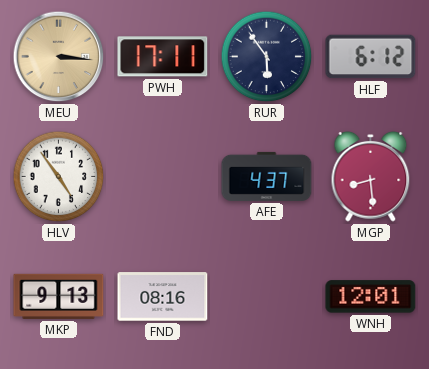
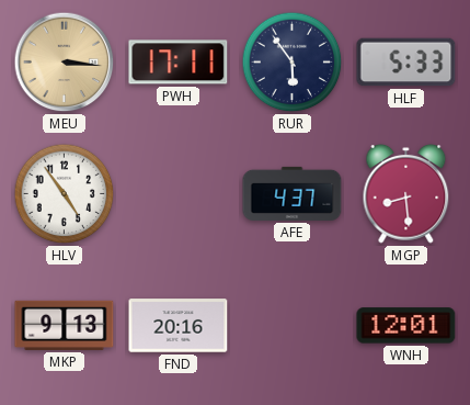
HLF: 6:12 -> 5:33
FND: 08:16 -> 20:16
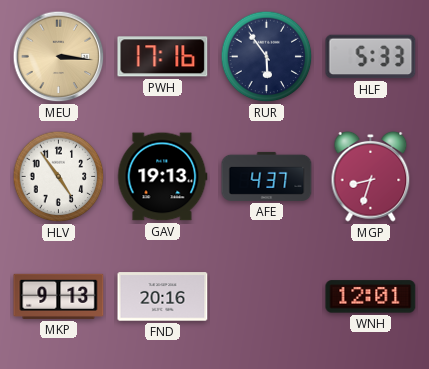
PWH: 17:11 -> 17:16
GAV: none -> 19:13
MGP: 8:29 -> 8:33
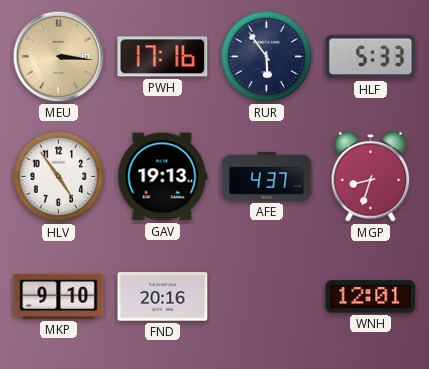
MKP: 9:13 -> 9:10
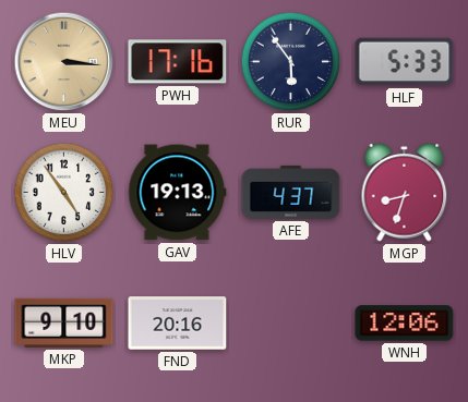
WNH: 12:01 -> 12:06
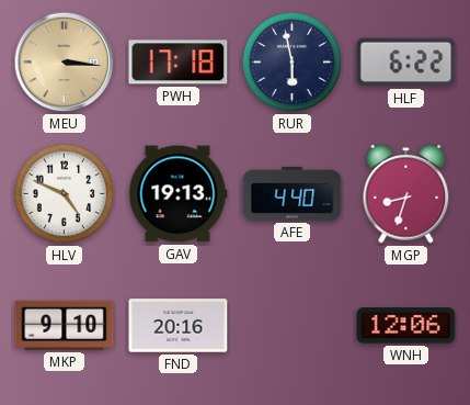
PWH: 17:16 -> 17:18
RUR: 5:54 -> 5:58
HLF: 5:33 -> 6:22
HLV: 4:54 -> 4:49
AFE: 4:37 -> 4:40
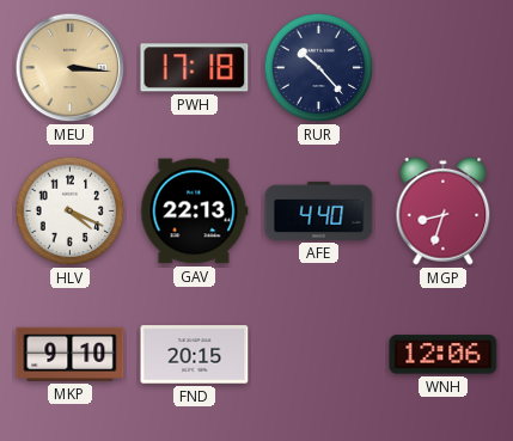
RUR: 5:58 -> 10:23
HLF: 6:22 -> none
HLV: 4:49 -> 4:19
GAV: 19:13 -> 22:13
FND: 20:16 -> 20:15
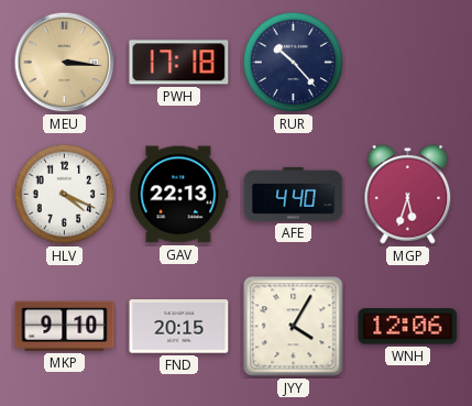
MGP: 8:33 -> 5:33
JYY: none -> 4:05
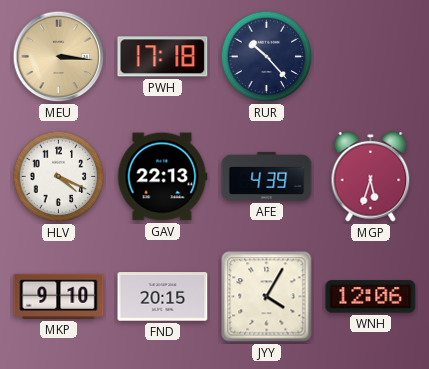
AFE: 4:40 -> 4:39
